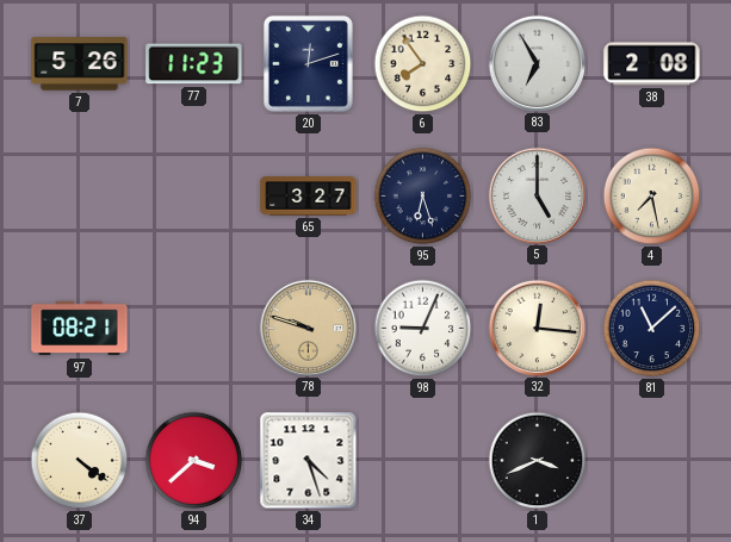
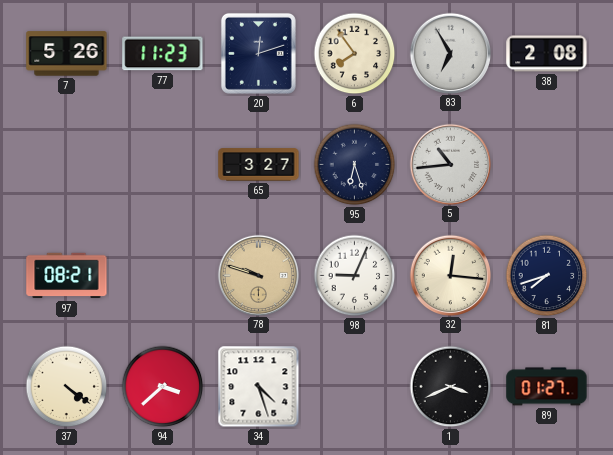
5: 5:00 -> 10:44
4: 7:28 -> none
81: 11:08 -> 7:42
89: none -> 01:27
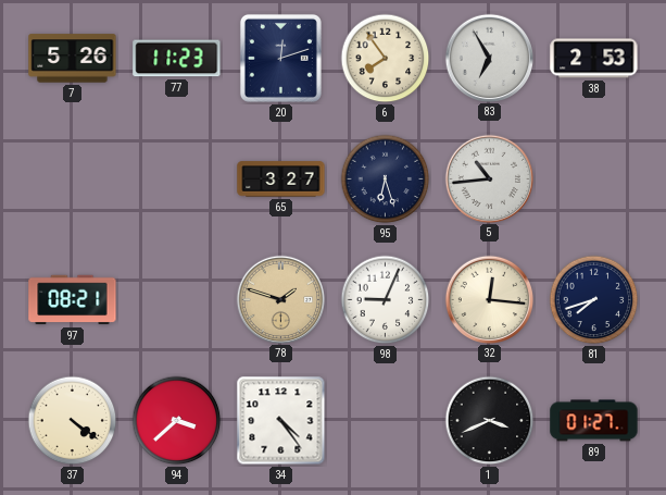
38: 2:08 -> 2:53
78: 9:48 -> 1:48
34: 4:27 -> 4:24
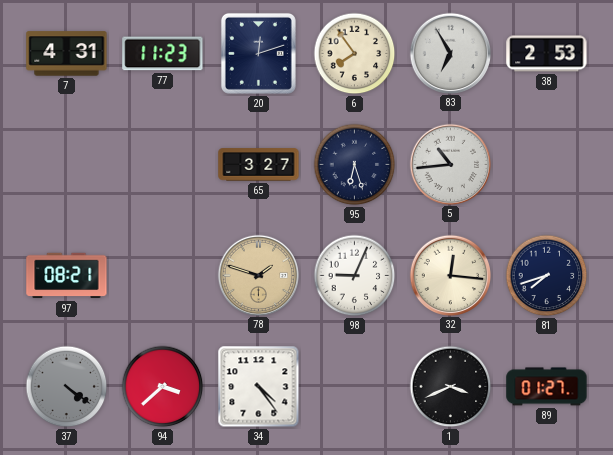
7: 5:26 -> 4:31
37 dial: cream -> grey
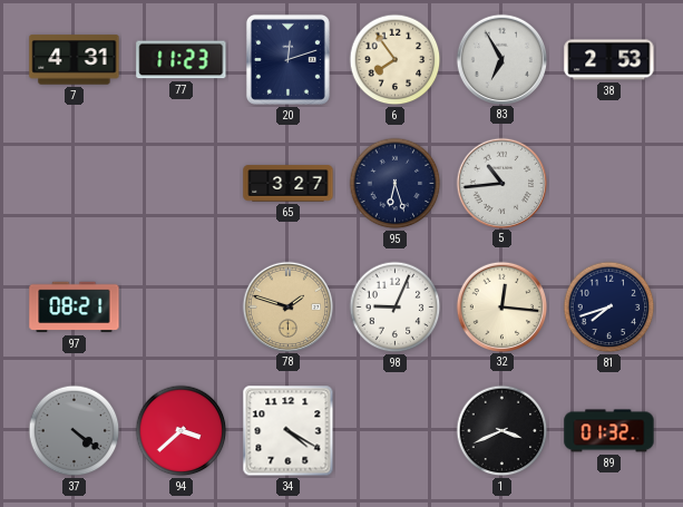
34: 4:24 -> 4:20
89: 01:27 -> 01:32
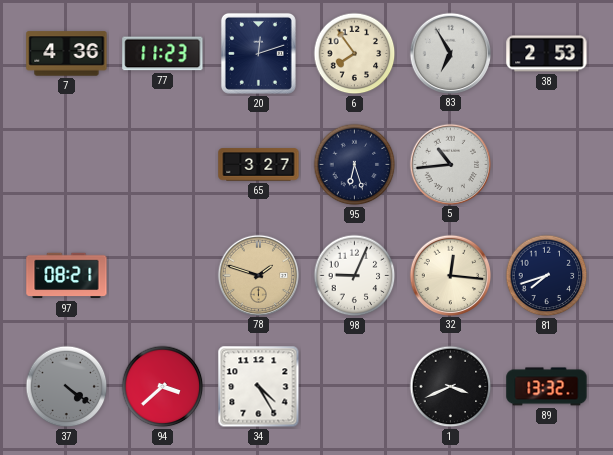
7: 4:31 -> 4:36
34: 4:20 -> 4:25
89: 01:32 -> 13:32
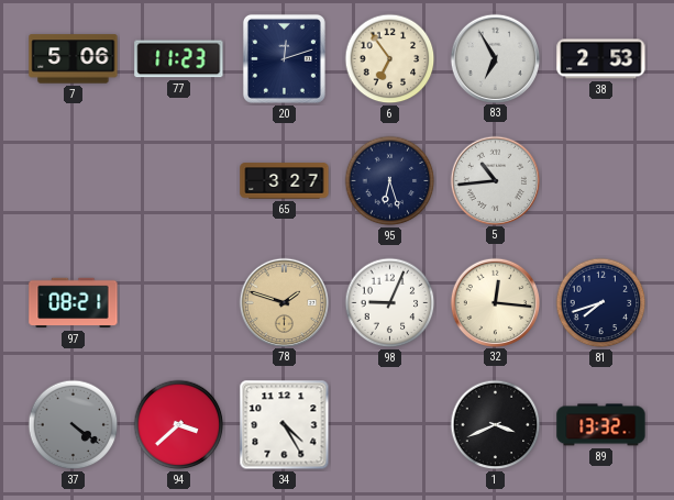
7: 4:36 -> 5:06
6: 7:54 -> 6:54
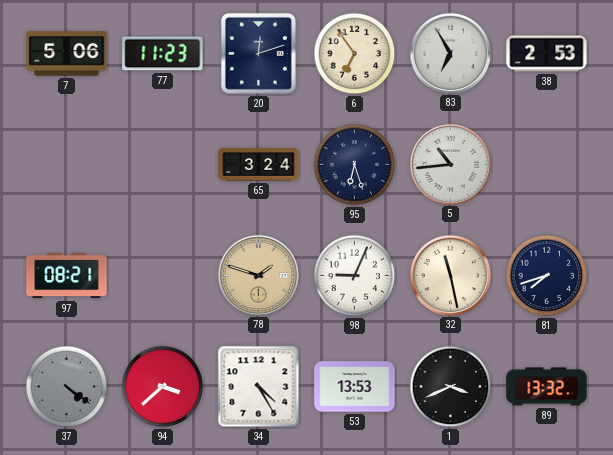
65: 3:27 -> 3:24
32: 12:16 -> 11:28
53: none -> 13:53
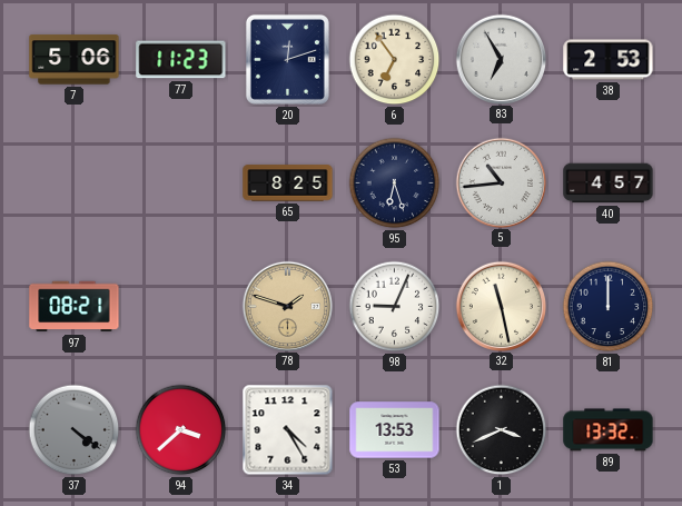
65: 3:24 -> 8:25
40: none -> 4:57
81: 7:42 -> 12:00
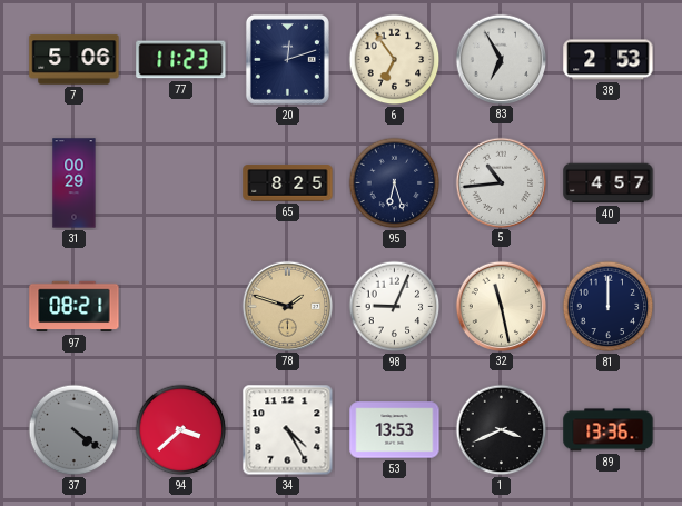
31: none -> 00:29
89: 13:32 -> 13:36
